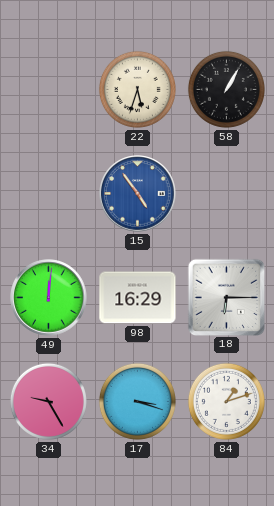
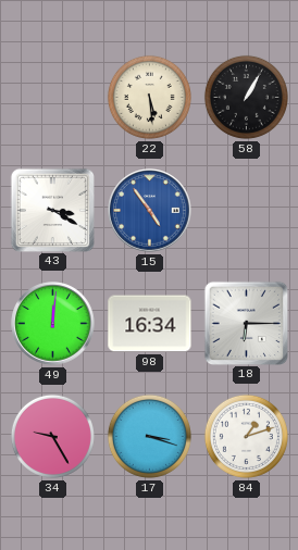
22: 5:33 -> 5:29
43: none -> 3:20
98: 16:29 -> 16:34
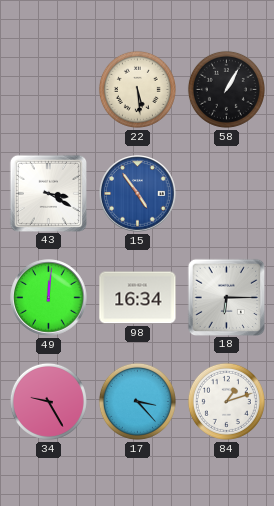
17: 3:18 -> 3:23
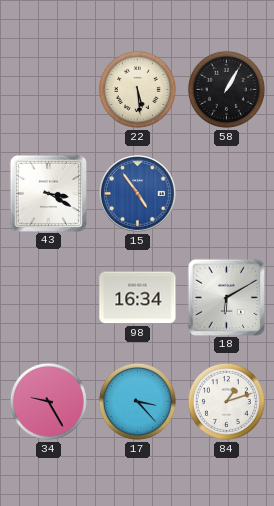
49: 12:01 -> none
18: 6:15 -> 6:10
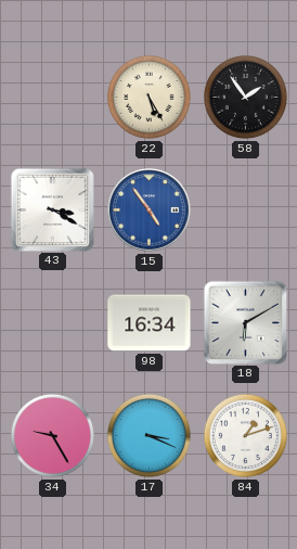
22: 5:29 -> 5:25
58: 1:05 -> 1:54
17: 3:23 -> 3:19
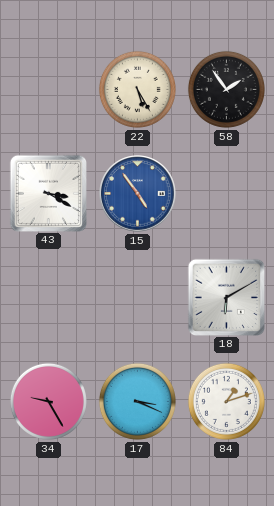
98: 16:34 -> none
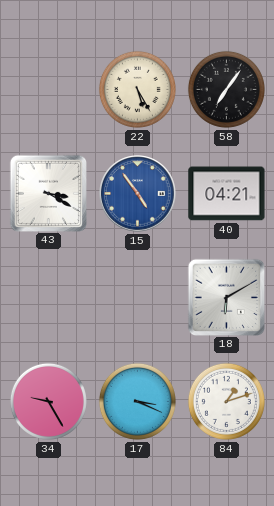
58: 1:54 -> 7:06
40: none -> 04:21
